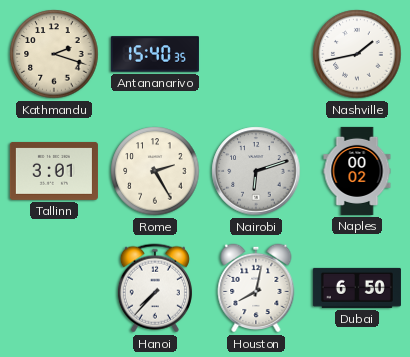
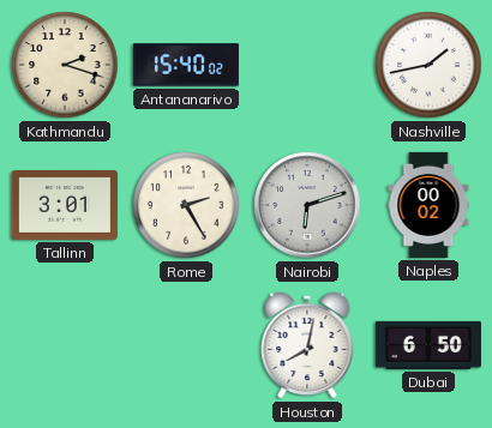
Antananarivo: 15:40:35 -> 15:40:02
Hanoi: 7:37 -> none
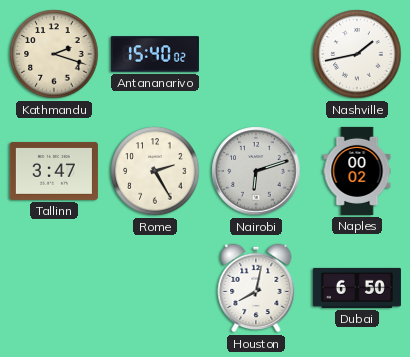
Tallinn: 3:01 -> 3:47
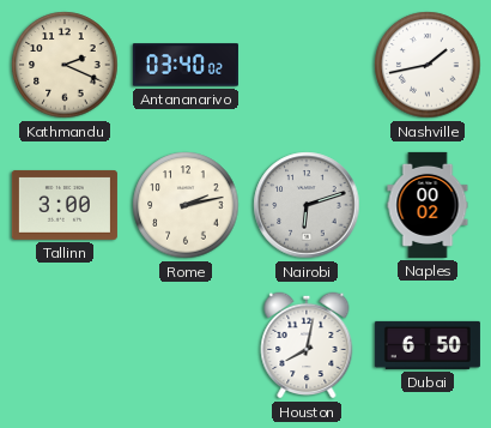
Kathmandu: 2:18 -> 2:19
Antananarivo: 15:40 -> 03:40
Tallinn: 3:47 -> 3:00
Rome: 2:25 -> 2:13
